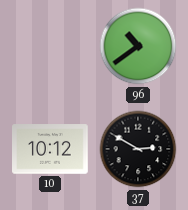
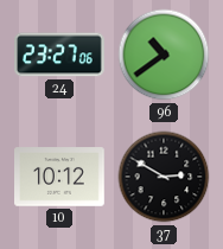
24: none -> 23:27
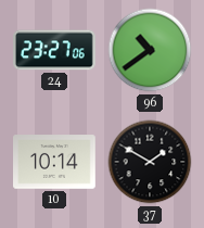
10: 10:12 -> 10:14
37: 2:50 -> 1:50
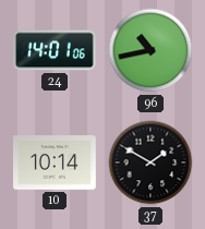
24: 23:27 -> 14:01
96: 10:39 -> 10:43
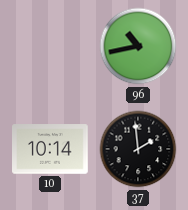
24: 14:01 -> none
37: 1:50 -> 1:59
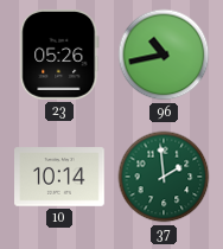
23: none -> 05:26
37 dial: black -> green
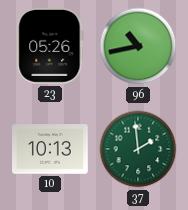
10: 10:14 -> 10:13
